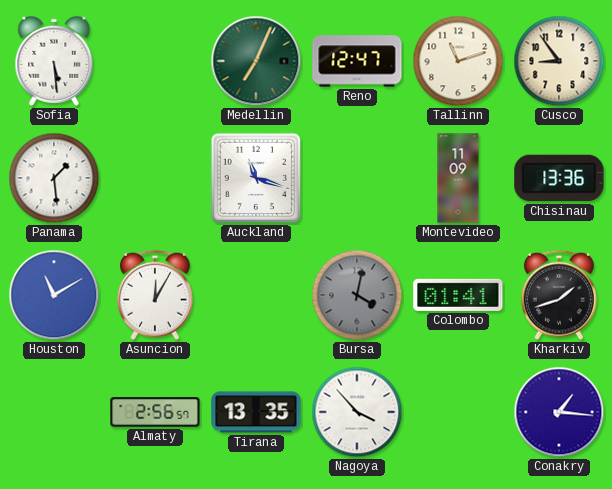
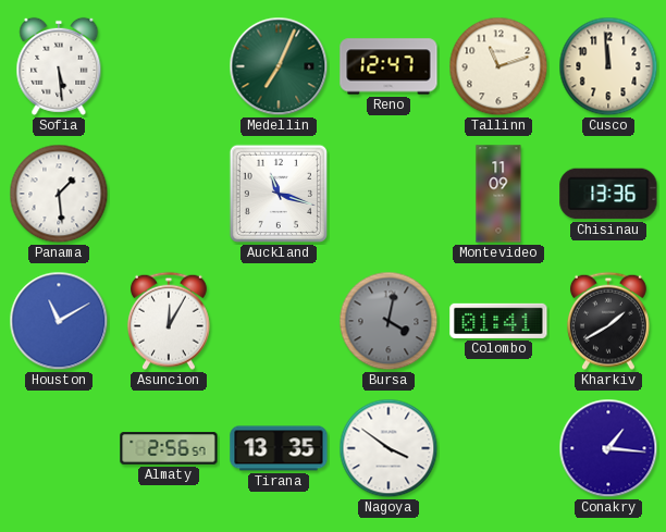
Cusco: 8:54 -> 11:59
Kharkiv: 1:42 -> 1:40
Nagoya: 3:53 -> 3:51
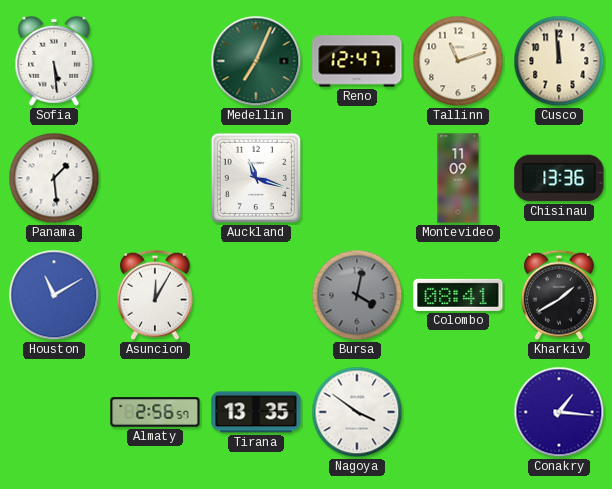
Colombo: 01:41 -> 08:41
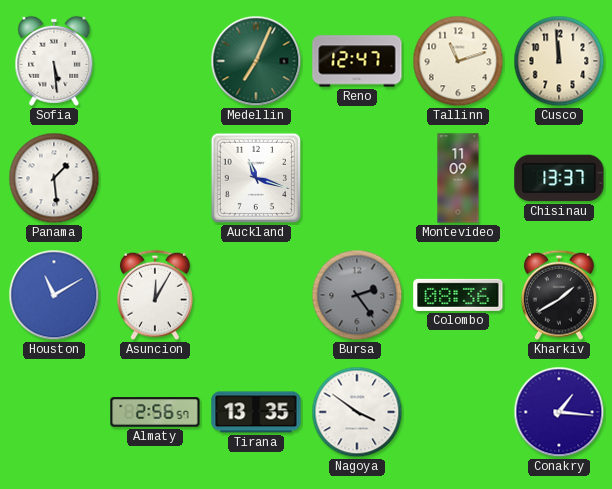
Chisinau: 13:36 -> 13:37
Bursa: 4:02 -> 2:24
Colombo: 08:41 -> 08:36
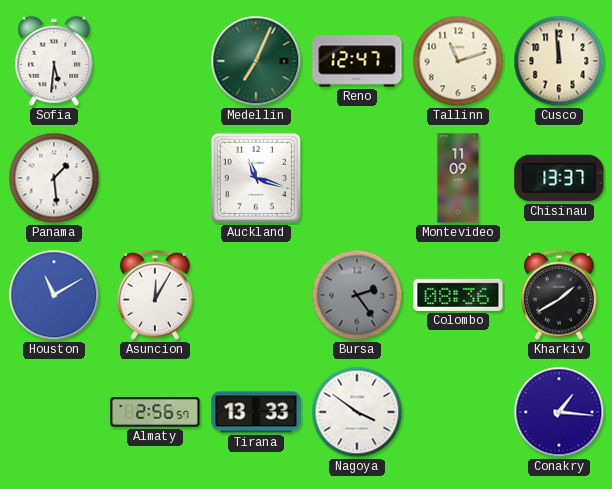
Sofia: 5:29 -> 5:31
Tirana: 13:35 -> 13:33
